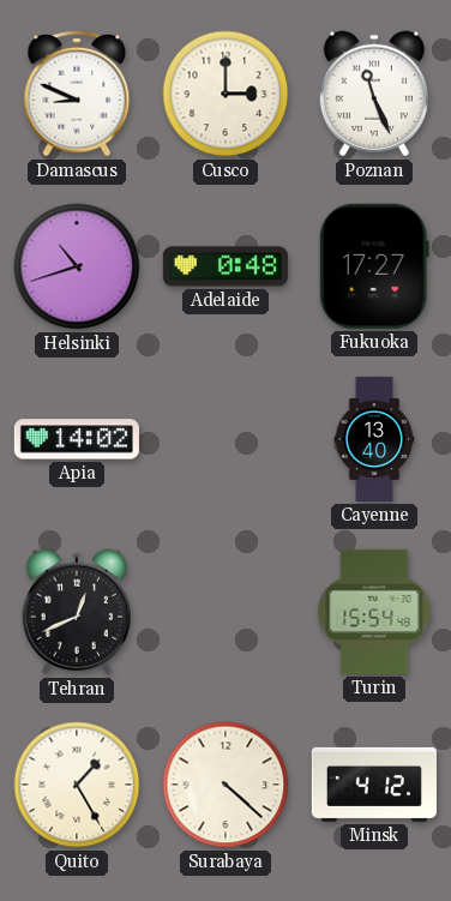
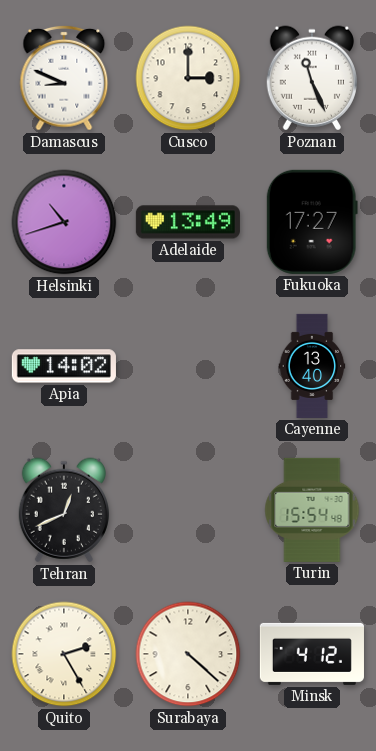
Adelaide: 0:48 -> 13:49
Quito: 1:25 -> 2:25
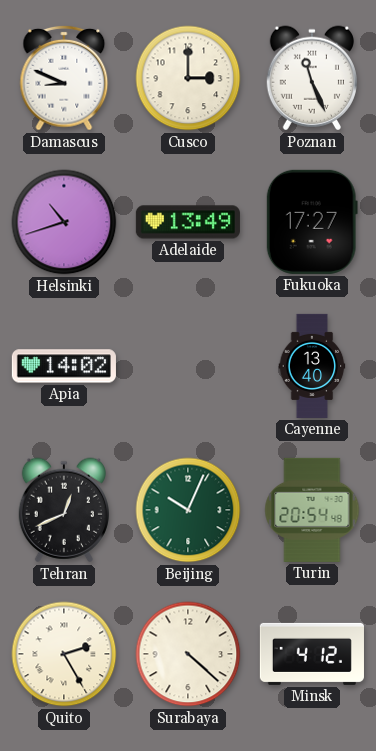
Beijing: none -> 10:04
Turin: 15:54 -> 20:54
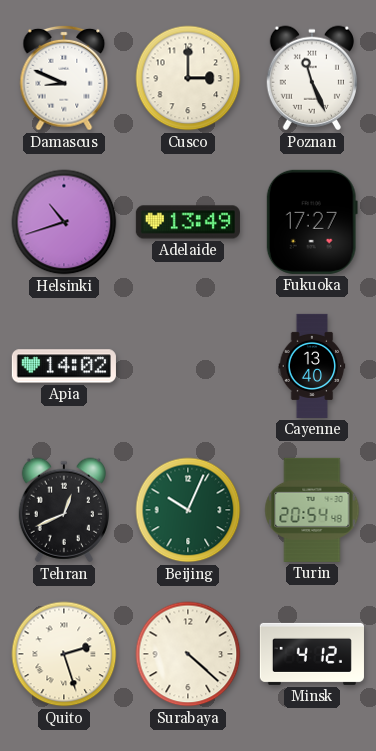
Quito: 2:25 -> 2:27
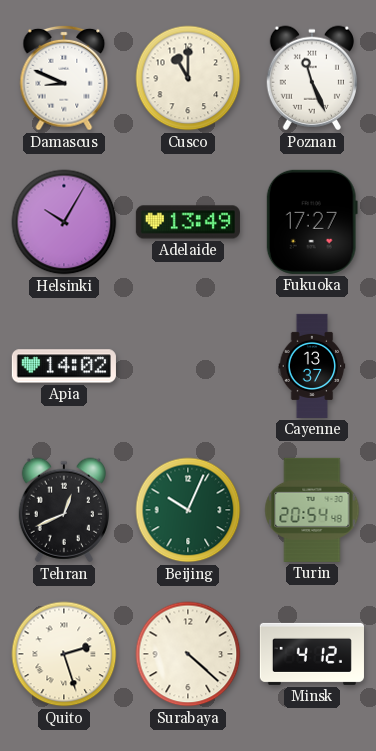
Cusco: 3:00 -> 11:00
Helsinki: 10:42 -> 10:05
Cayenne: 13:40 -> 13:37
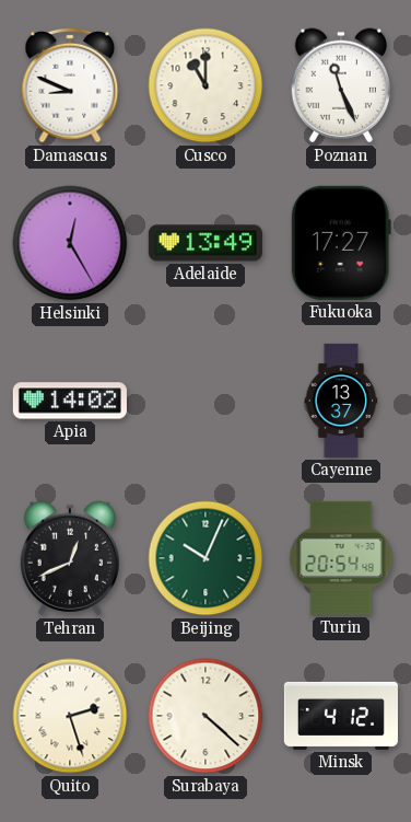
Helsinki: 10:05 -> 12:25
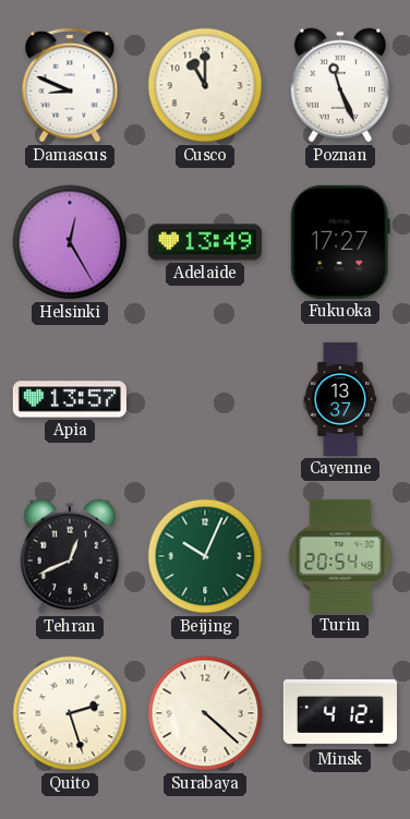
Apia: 14:02 -> 13:57
